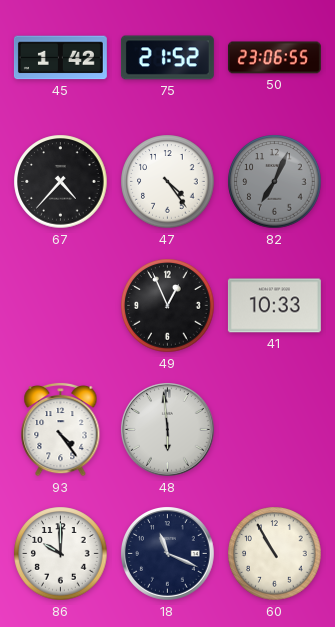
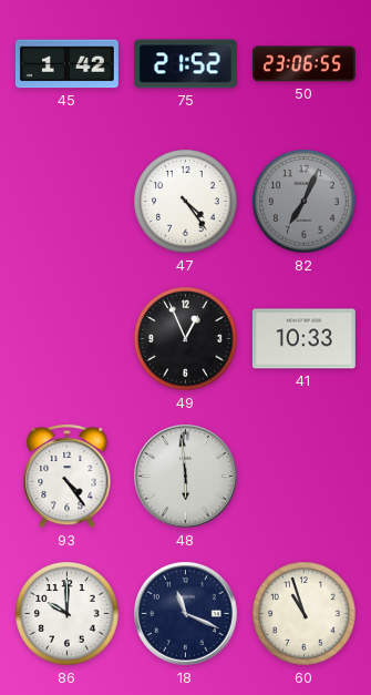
67: 4:37 -> none
60: 10:55 -> 10:57
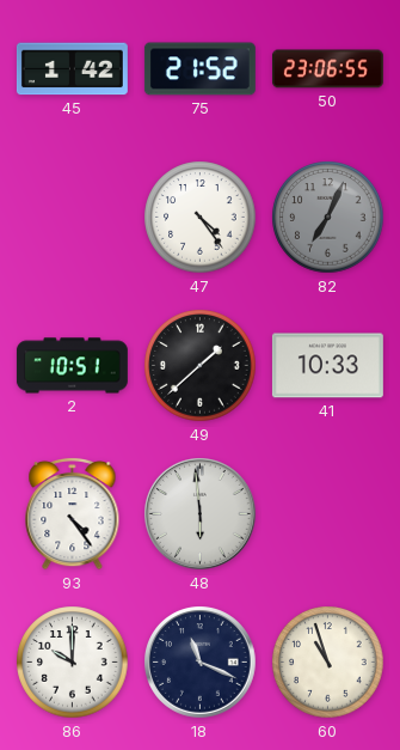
2: none -> 10:51
49: 12:56 -> 1:38
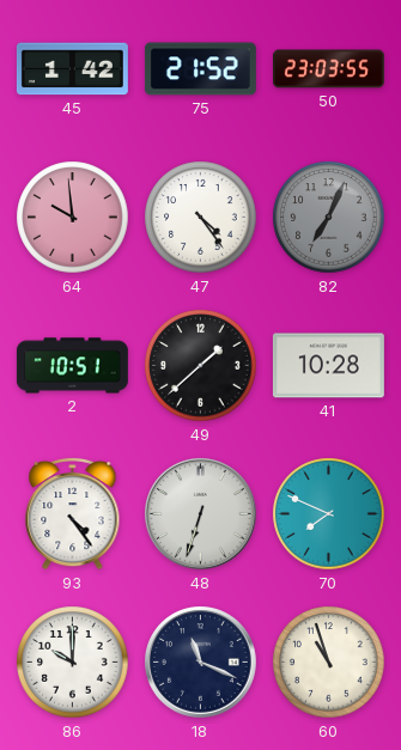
50: 23:06 -> 23:03
64: none -> 9:59
41: 10:33 -> 10:28
48: 5:59 -> 6:33
70: none -> 7:49
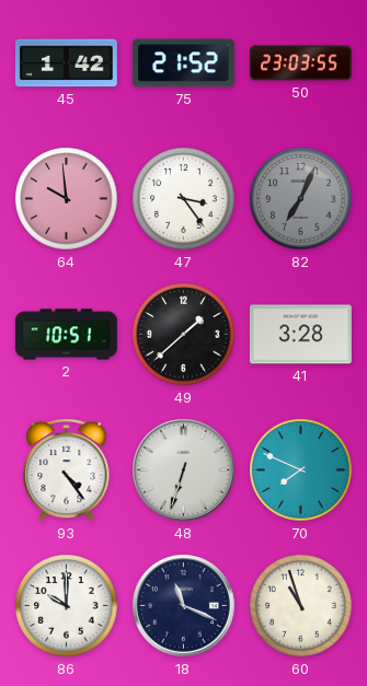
47: 4:24 -> 3:24
41: 10:28 -> 3:28
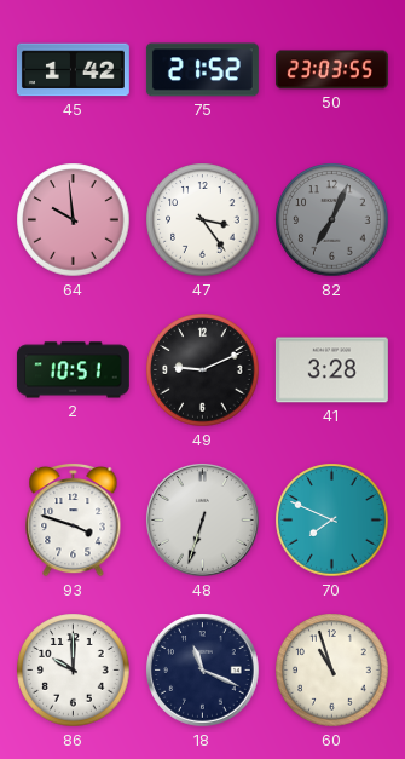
49: 1:38 -> 9:11
93: 4:24 -> 3:48
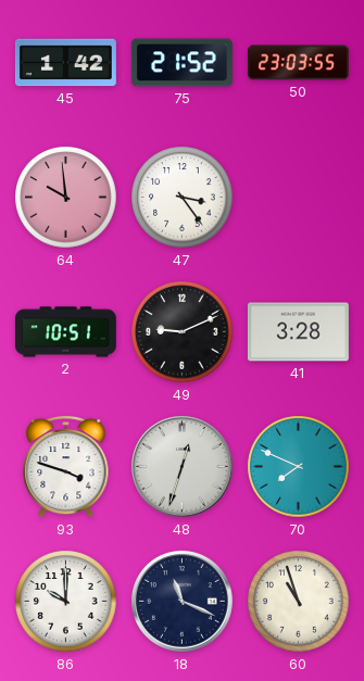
82: 7:04 -> none
48: 6:33 -> 12:33
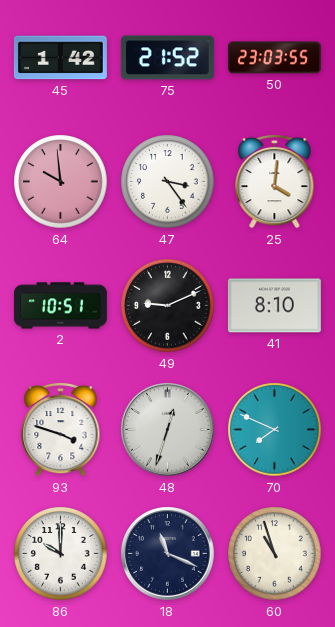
25: none -> 4:01
41: 3:28 -> 8:10
